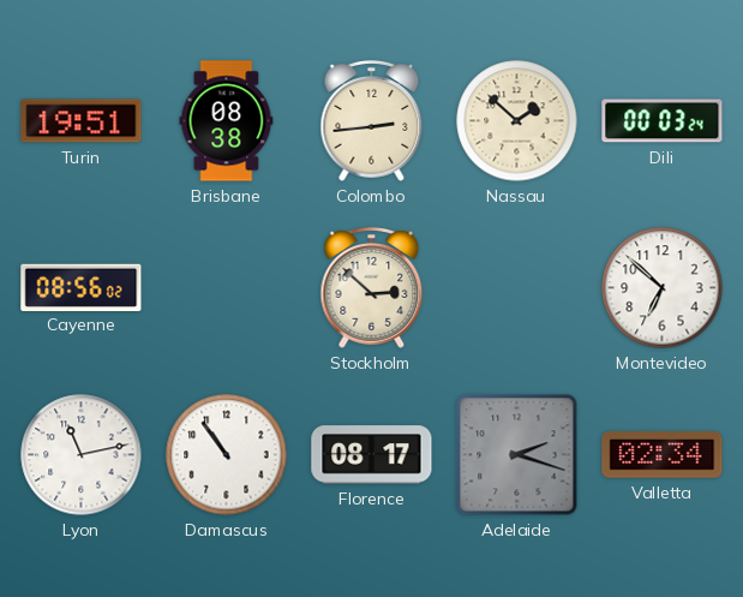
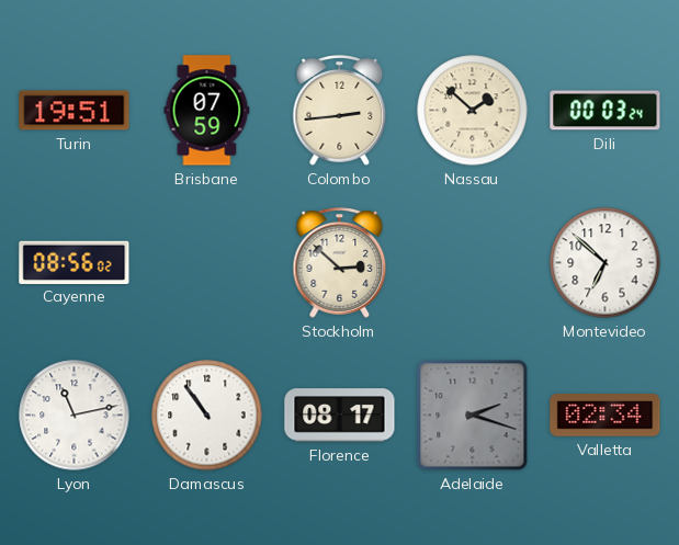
Brisbane: 08:38 -> 07:59
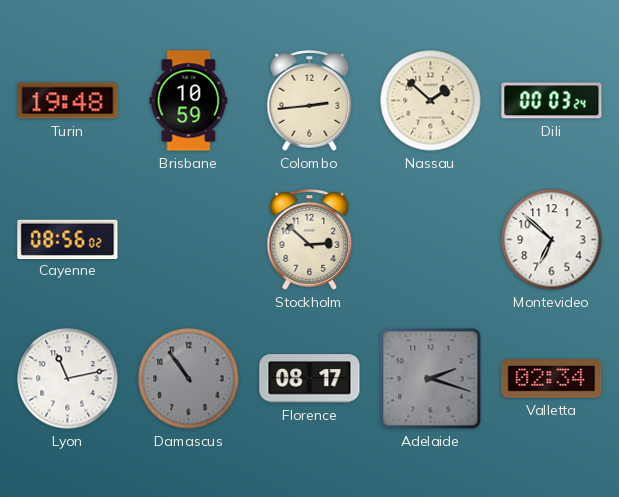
Turin: 19:51 -> 19:48
Brisbane: 07:59 -> 10:59
Damascus dial: white -> grey
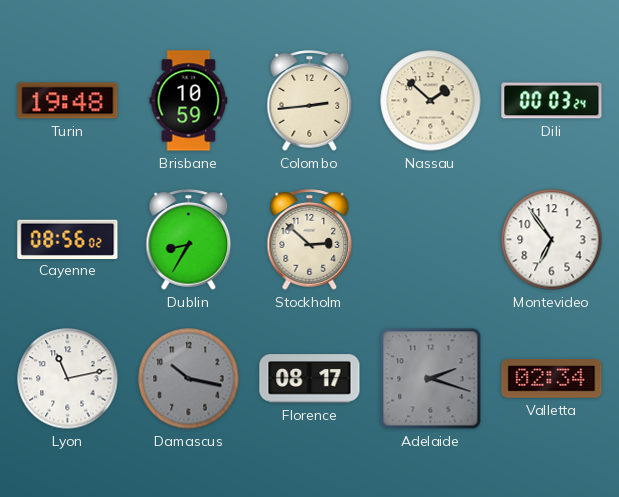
Dublin: none -> 8:35
Montevideo: 6:52 -> 6:54
Damascus: 10:54 -> 10:17
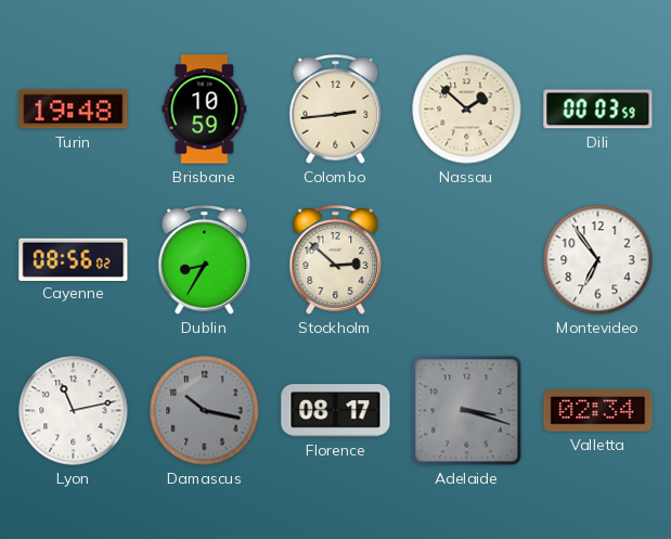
Dili: 00:03:24 -> 00:03:59
Adelaide: 2:18 -> 3:18
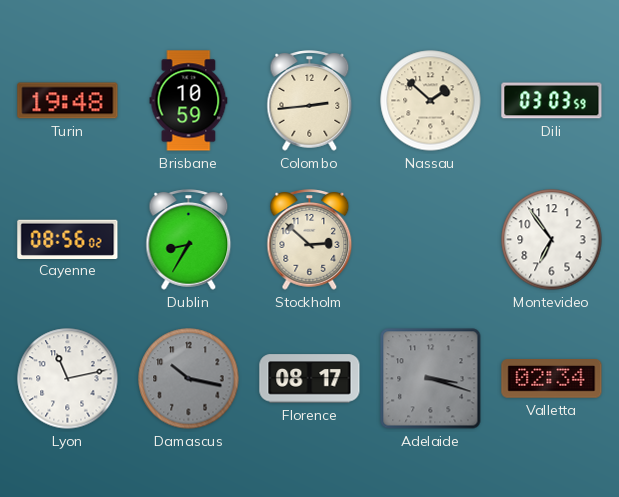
Dili: 00:03 -> 03:03
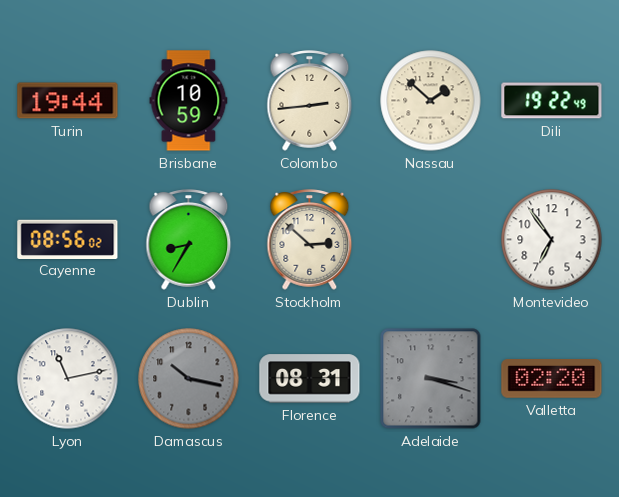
Turin: 19:48 -> 19:44
Dili: 03:03 -> 19:22
Florence: 08:17 -> 08:31
Valletta: 02:34 -> 02:20
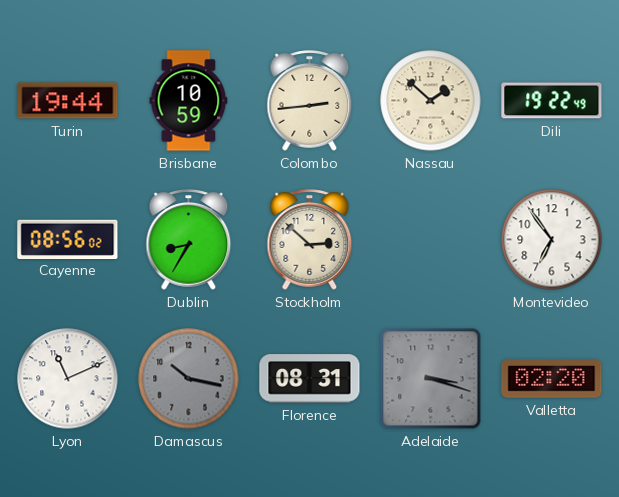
Lyon: 11:13 -> 11:11
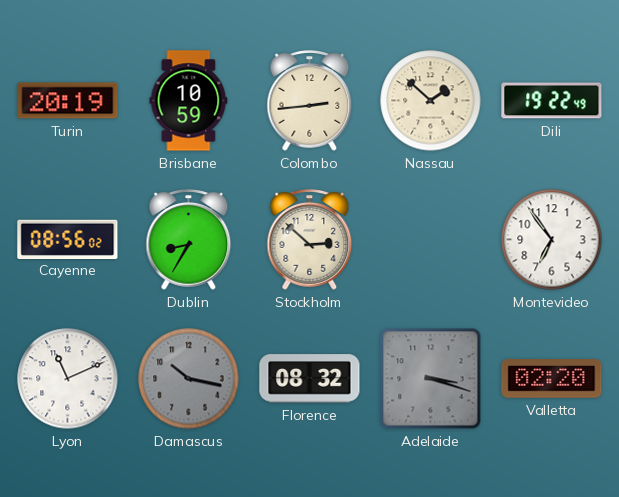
Turin: 19:44 -> 20:19
Florence: 08:31 -> 08:32
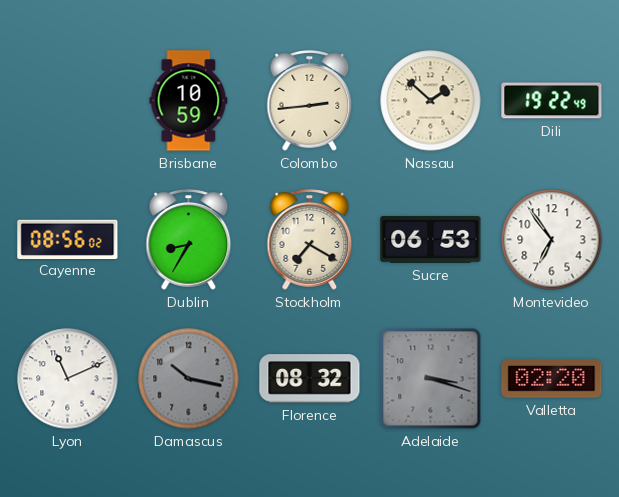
Turin: 20:19 -> none
Stockholm: 2:52 -> 7:20
Sucre: none -> 06:53
